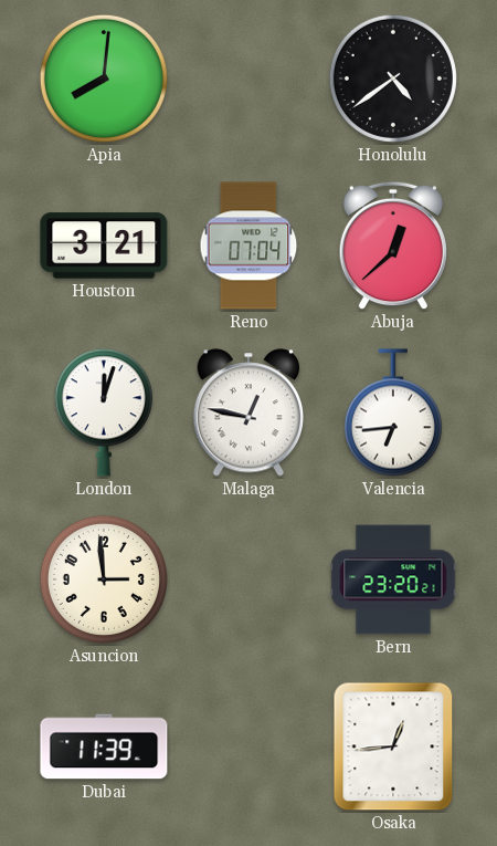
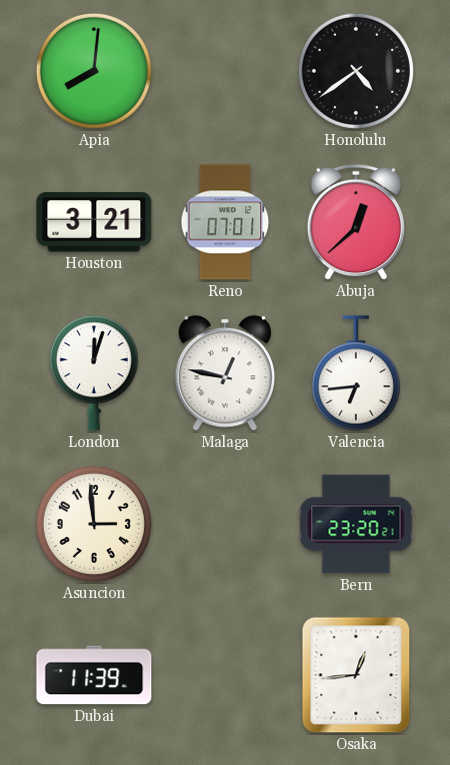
Reno: 07:04 -> 07:01
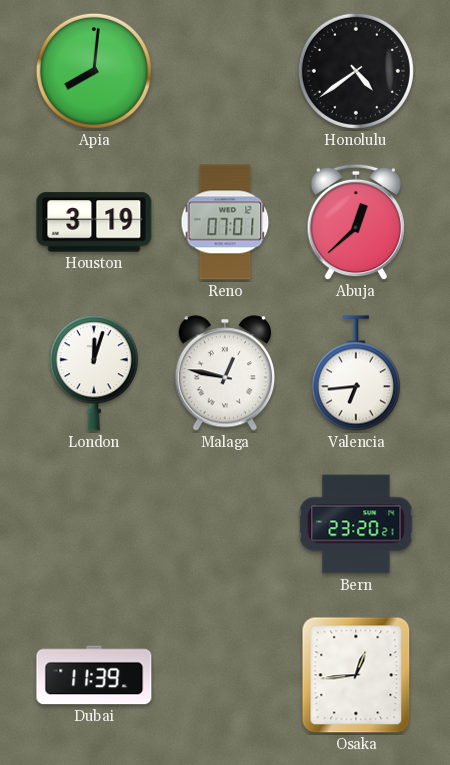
Houston: 3:21 -> 3:19
Asuncion: 2:59 -> none
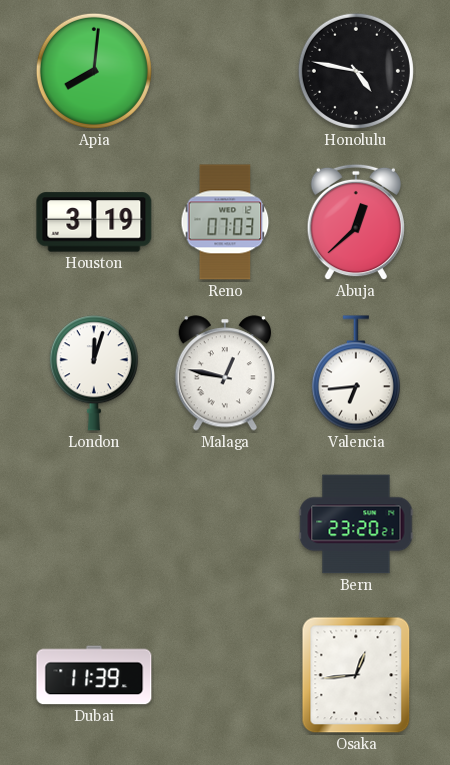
Honolulu: 4:39 -> 4:47
Reno: 07:01 -> 07:03
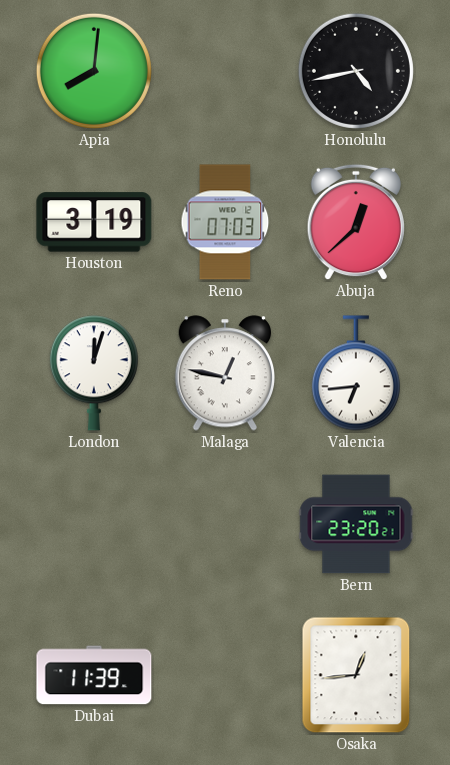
Honolulu: 4:47 -> 4:43
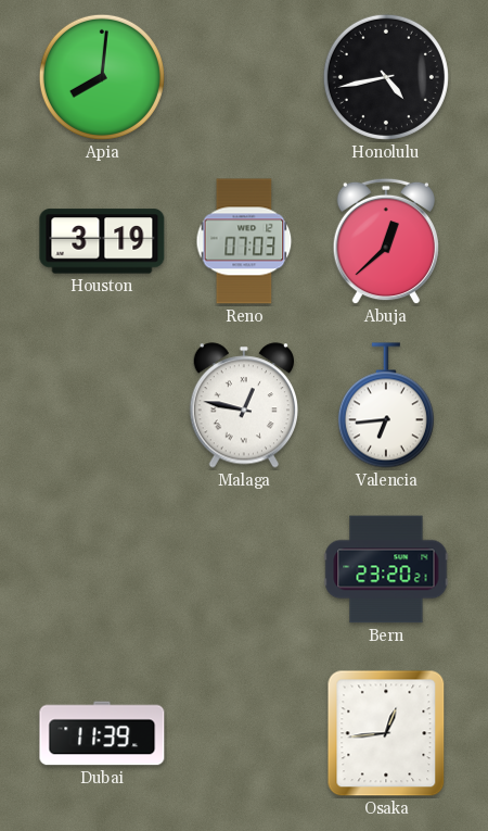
London: 12:03 -> none
